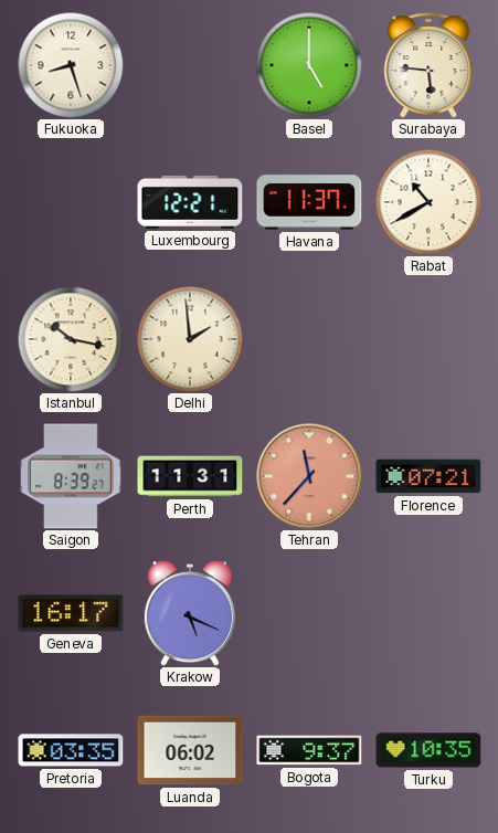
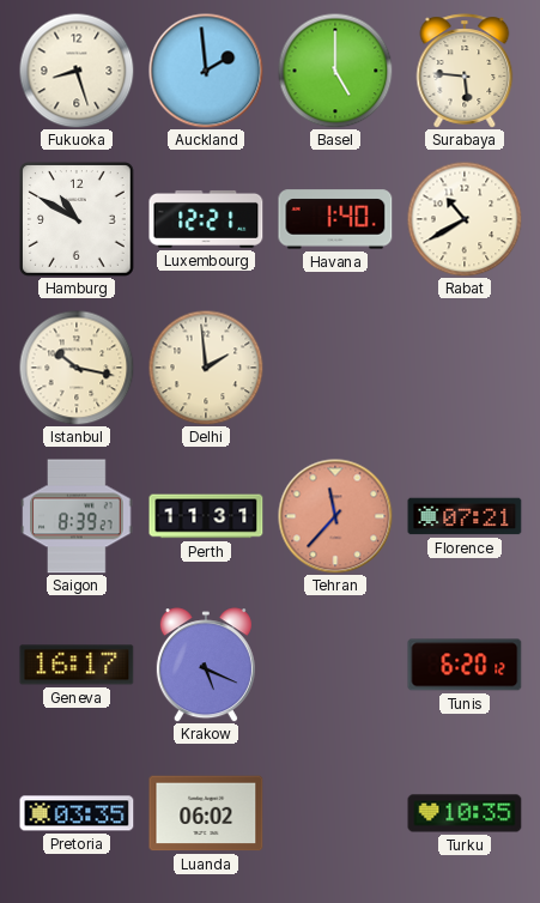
Auckland: none -> 1:59
Hamburg: none -> 10:50
Havana: 11:37 -> 1:40
Tunis: none -> 6:20
Bogota: 9:37 -> none
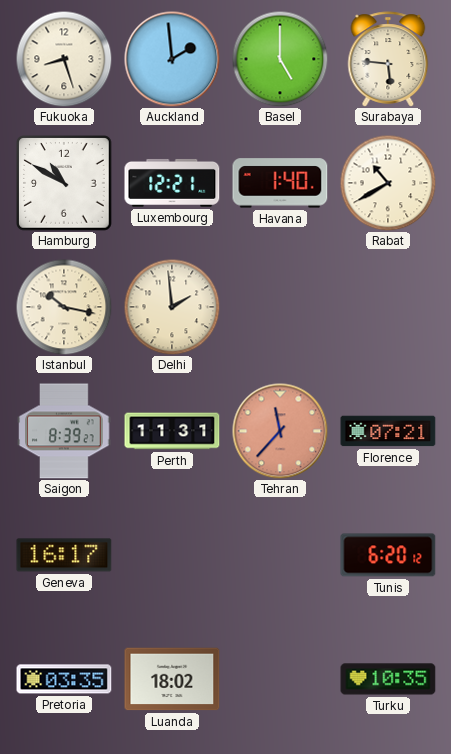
Krakow: 5:19 -> none
Luanda: 06:02 -> 18:02
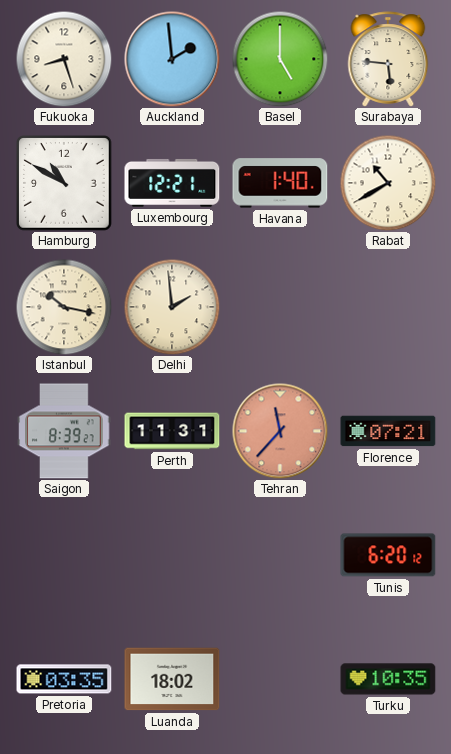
Geneva: 16:17 -> none
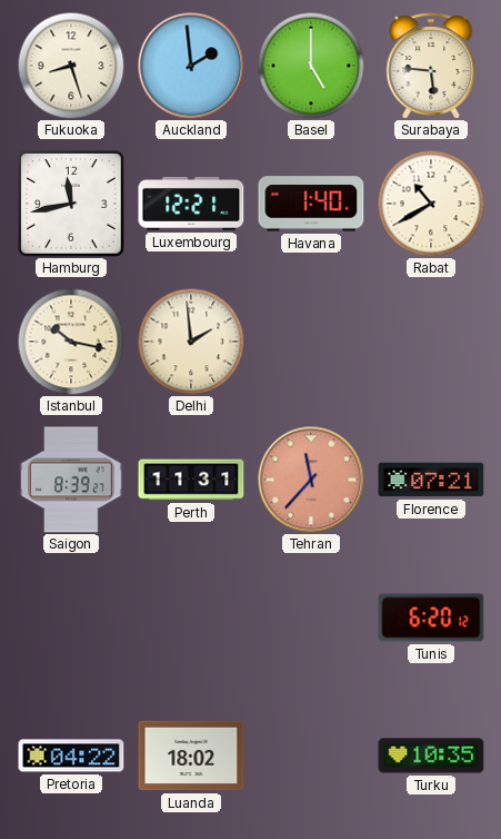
Hamburg: 10:50 -> 11:43
Pretoria: 03:35 -> 04:22
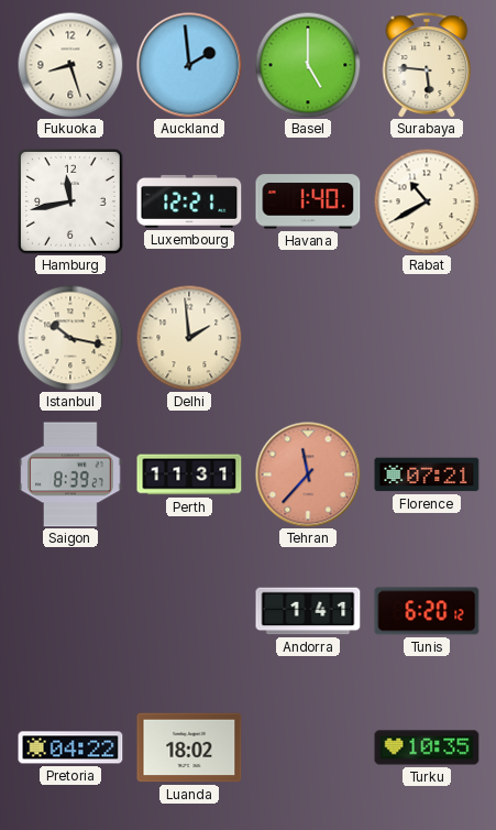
Andorra: none -> 1:41
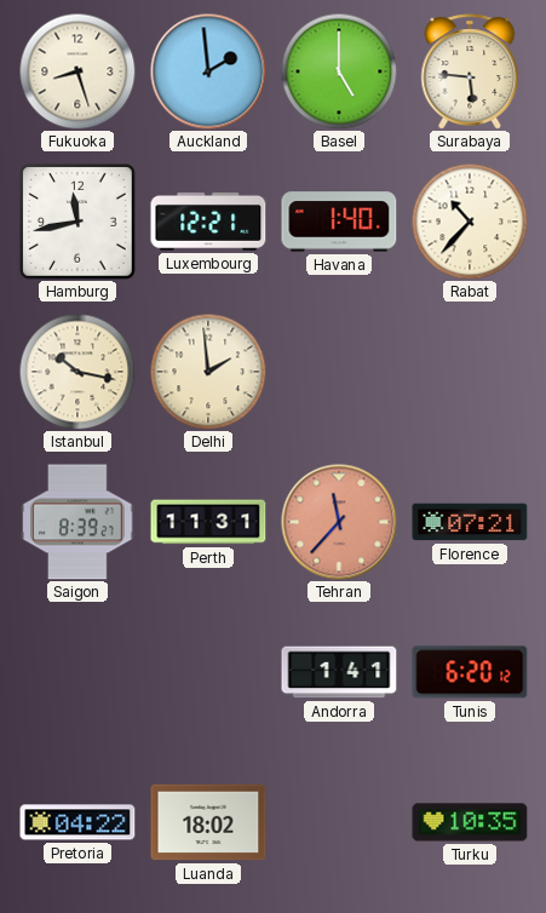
Rabat: 10:40 -> 10:37
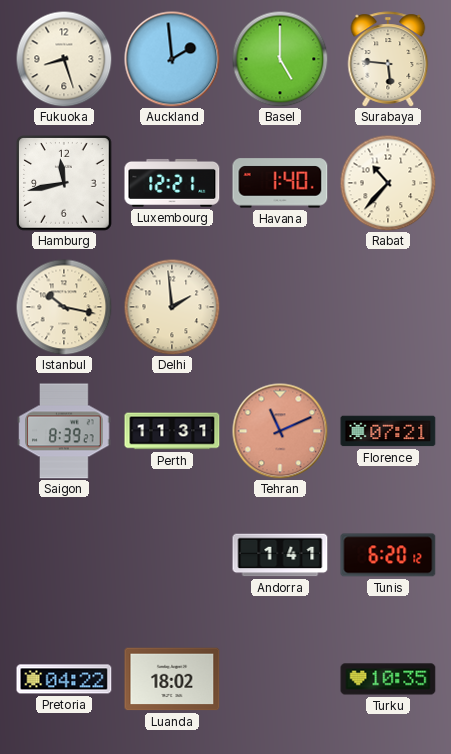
Tehran: 11:37 -> 11:11
